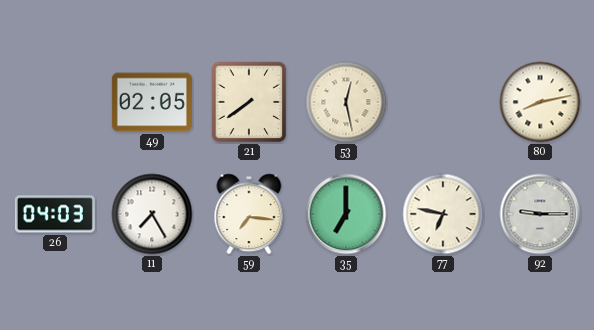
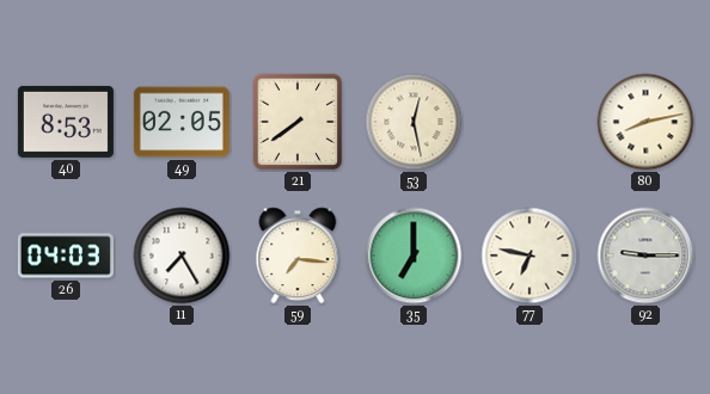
40: none -> 8:53
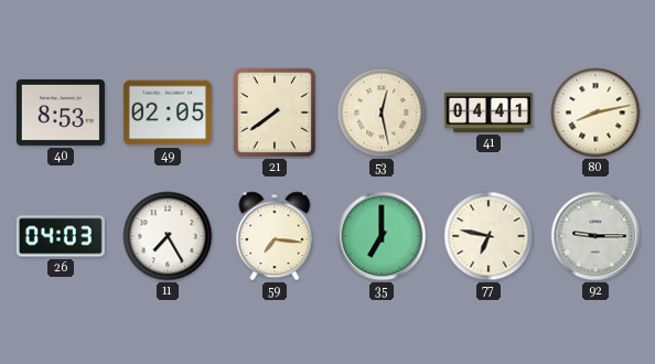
41: none -> 04:41
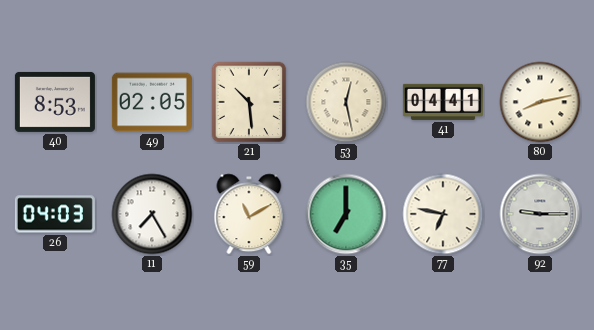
21: 7:39 -> 10:29
59: 7:16 -> 11:10
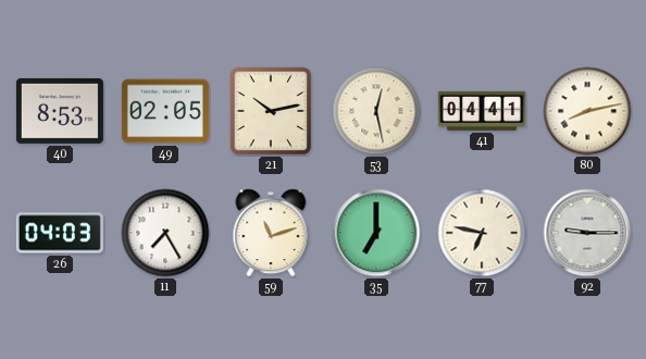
21: 10:29 -> 10:13
59: 11:10 -> 11:12
